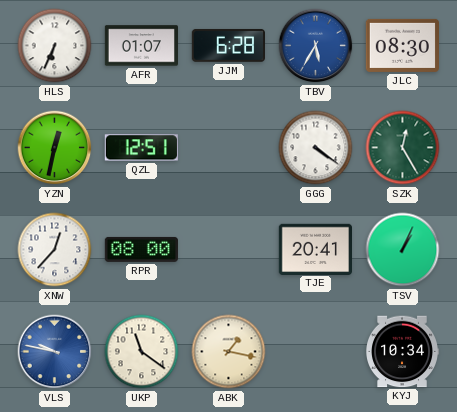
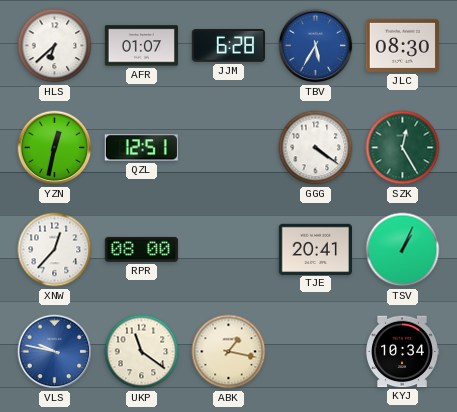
HLS: 6:34 -> 6:38
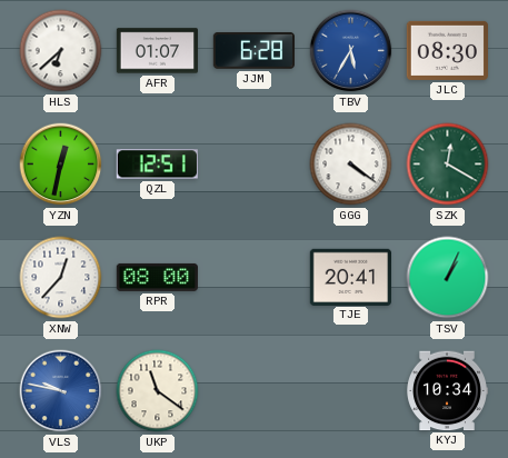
SZK: 12:25 -> 12:20
ABK: 1:17 -> none
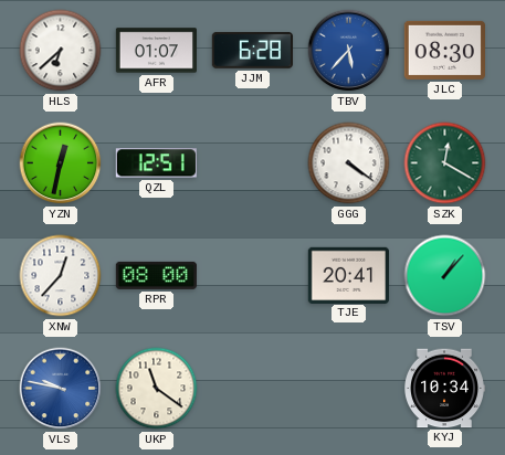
TBV: 5:35 -> 5:37
TSV: 1:04 -> 1:07
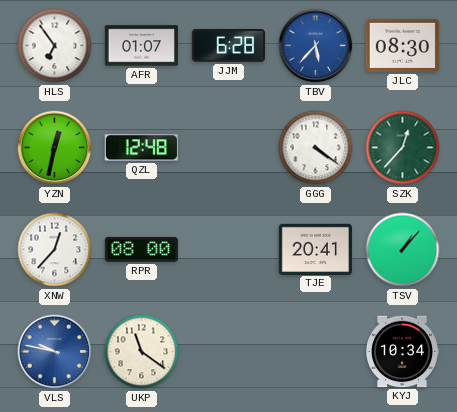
HLS: 6:38 -> 6:54
QZL: 12:51 -> 12:48
SZK: 12:20 -> 12:37
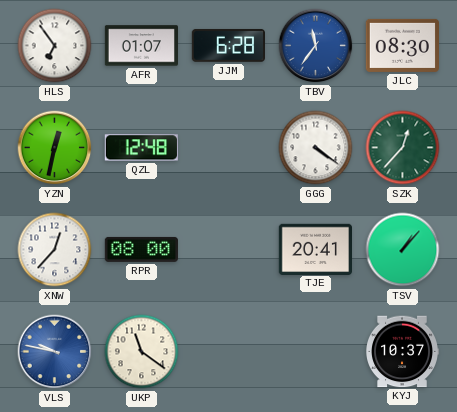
TBV: 5:37 -> 11:36
KYJ: 10:34 -> 10:37
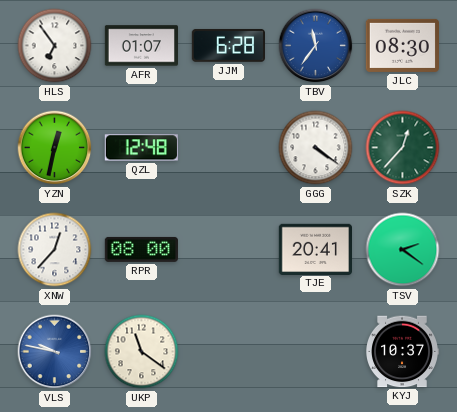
TSV: 1:07 -> 2:21
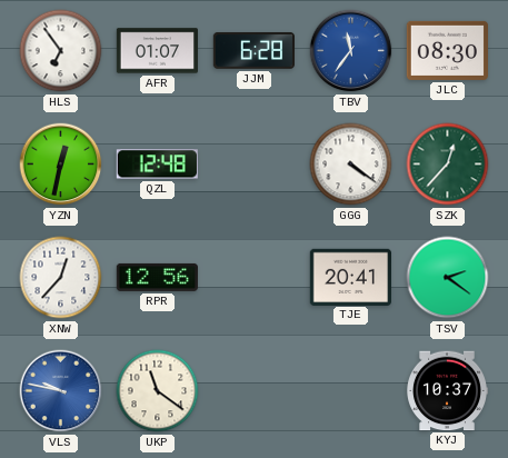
RPR: 08:00 -> 12:56
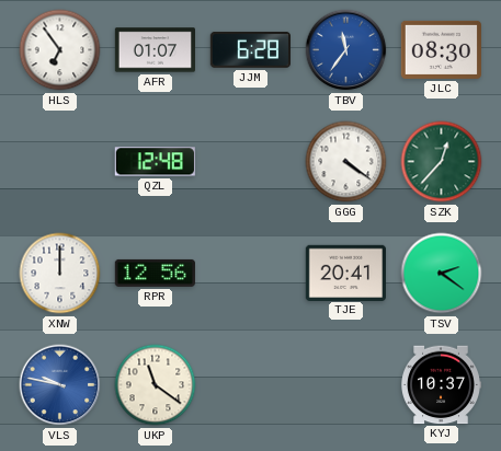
YZN: 12:32 -> none
XNW: 12:37 -> 12:00
